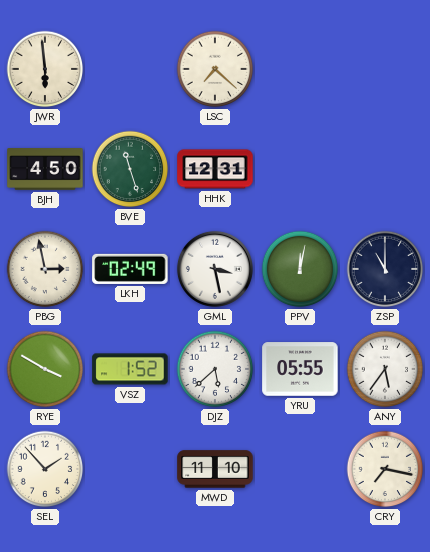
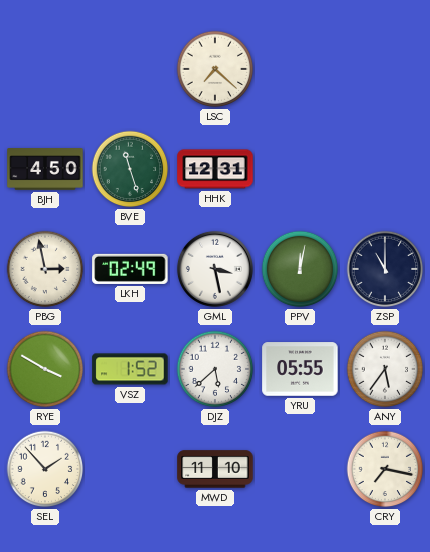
JWR: 5:59 -> none
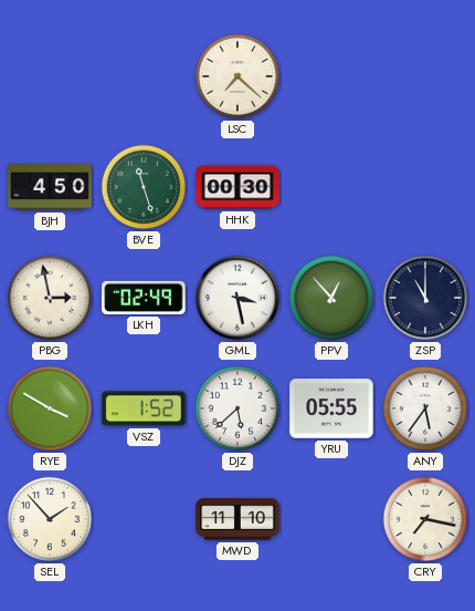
HHK: 12:31 -> 00:30
PPV: 12:02 -> 12:53
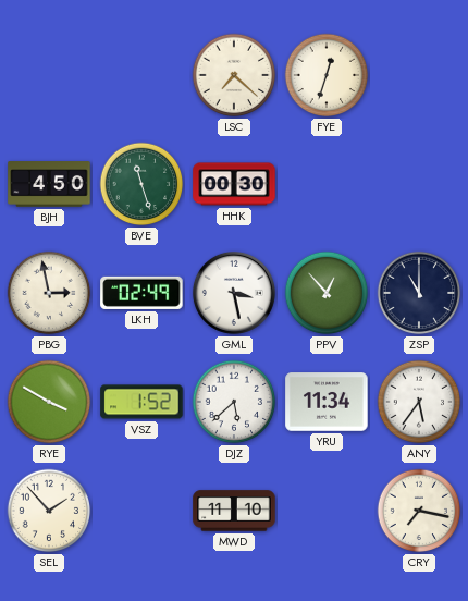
FYE: none -> 12:33
YRU: 05:55 -> 11:34
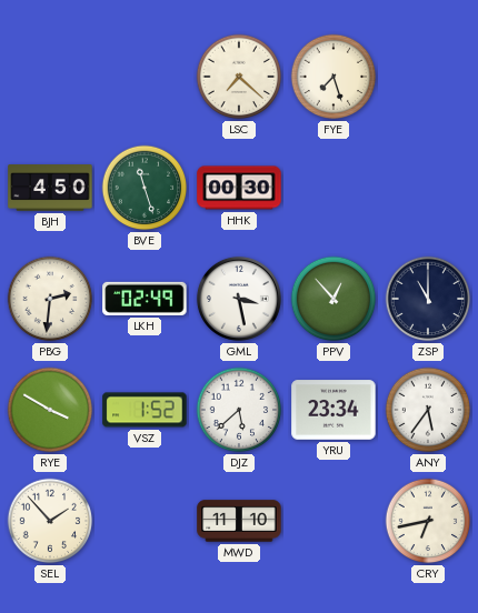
FYE: 12:33 -> 7:27
PBG: 2:58 -> 2:31
YRU: 11:34 -> 23:34
CRY: 7:17 -> 6:43
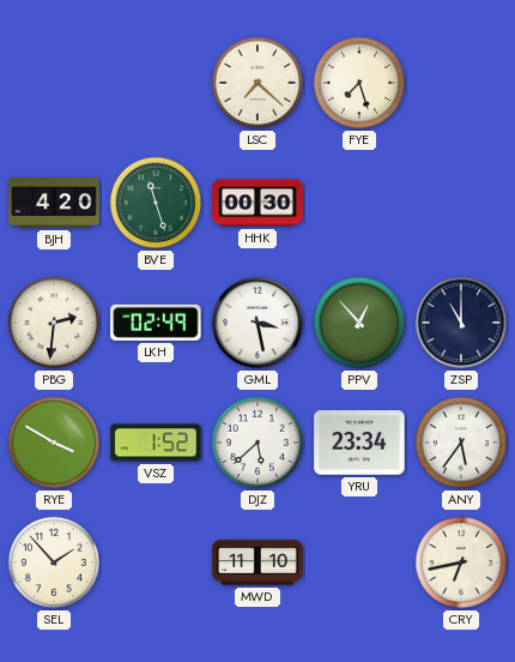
BJH: 4:50 -> 4:20
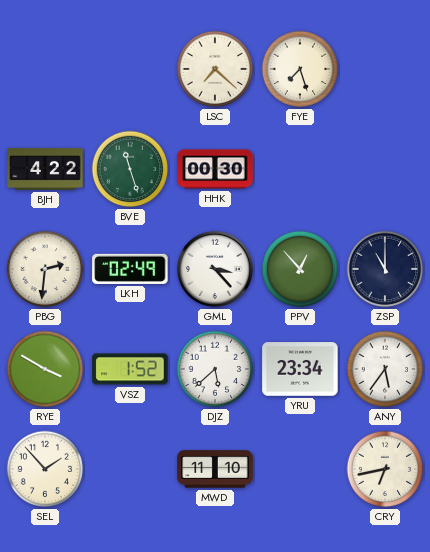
BJH: 4:20 -> 4:22
GML: 3:28 -> 3:23
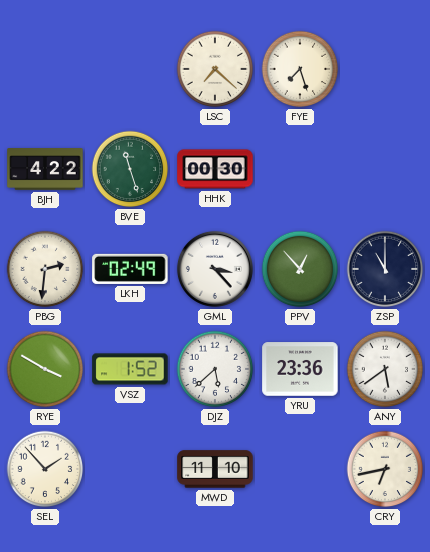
YRU: 23:34 -> 23:36
ANY: 5:36 -> 5:39
